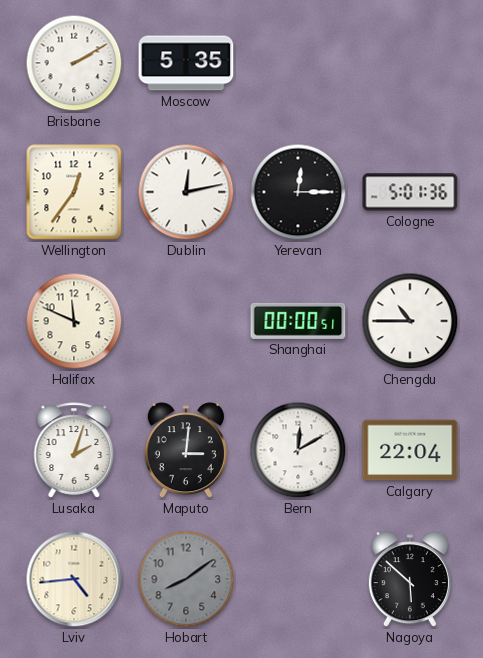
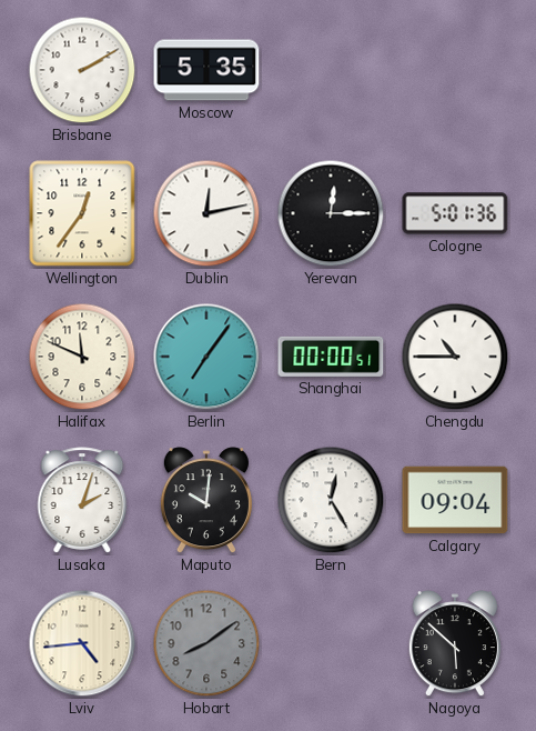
Berlin: none -> 7:06
Maputo: 3:01 -> 10:01
Bern: 12:10 -> 12:25
Calgary: 22:04 -> 09:04
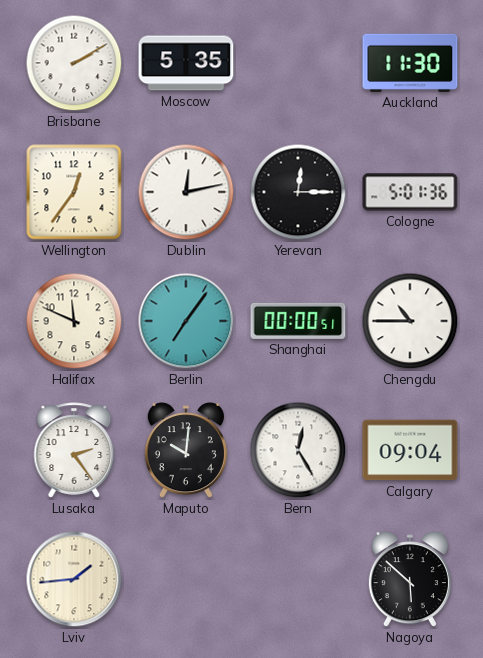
Auckland: none -> 11:30
Lusaka: 2:03 -> 2:24
Lviv: 4:44 -> 1:44
Hobart: 8:09 -> none
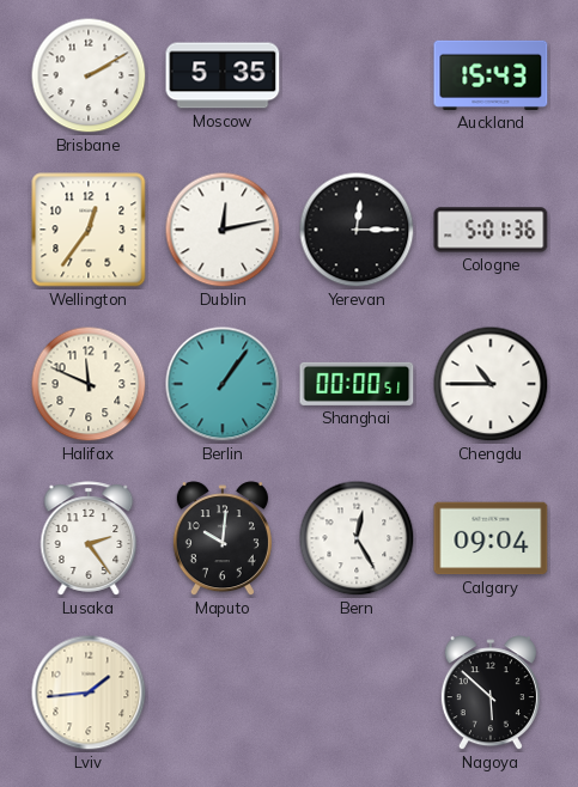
Auckland: 11:30 -> 15:43
Berlin: 7:06 -> 1:06
